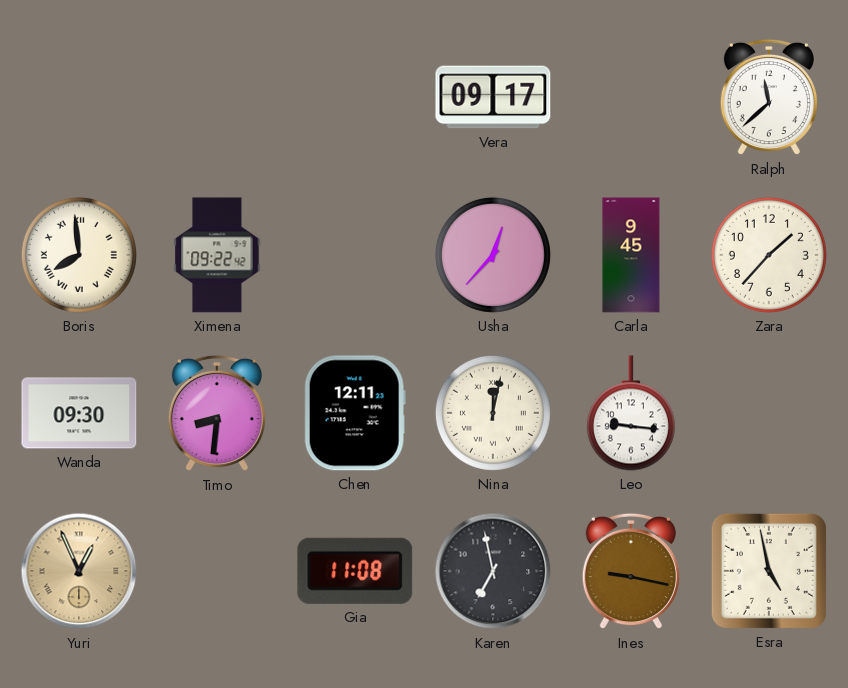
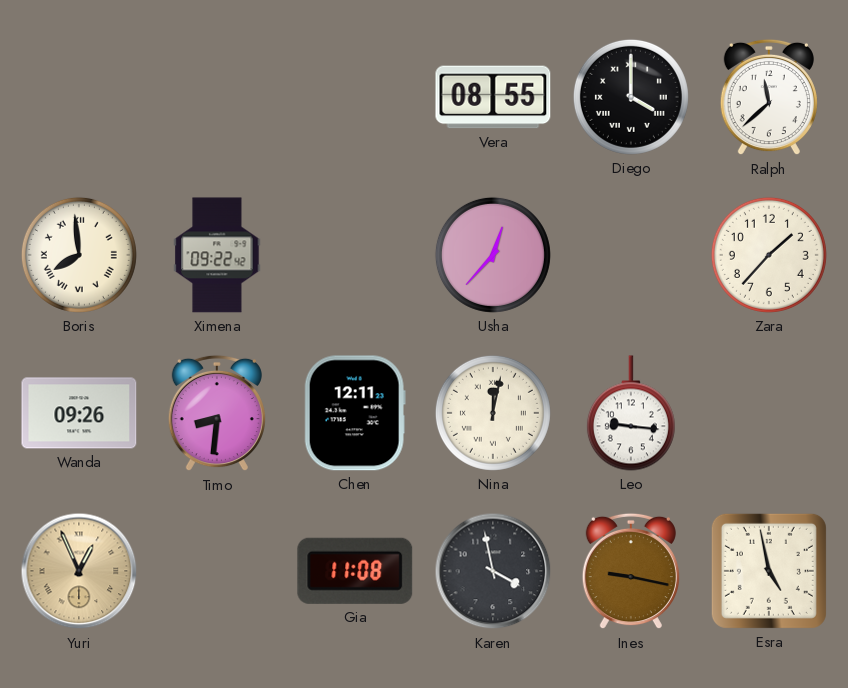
Vera: 09:17 -> 08:55
Diego: none -> 4:00
Carla: 9:45 -> none
Wanda: 09:30 -> 09:26
Karen: 6:58 -> 3:58
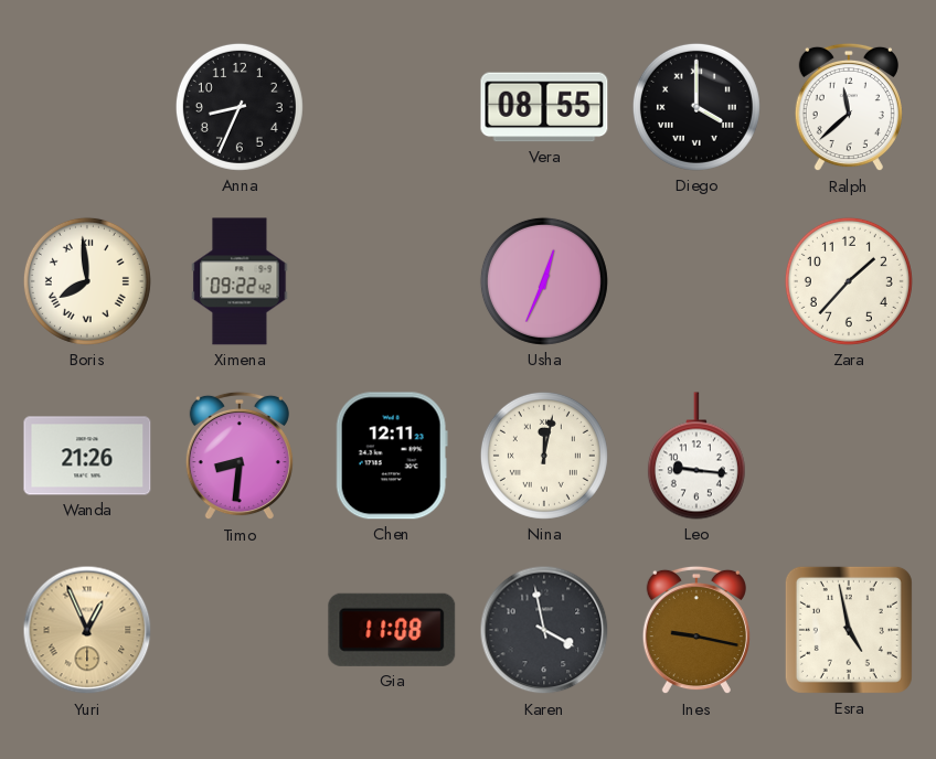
Anna: none -> 8:34
Usha: 12:37 -> 12:34
Wanda: 09:26 -> 21:26
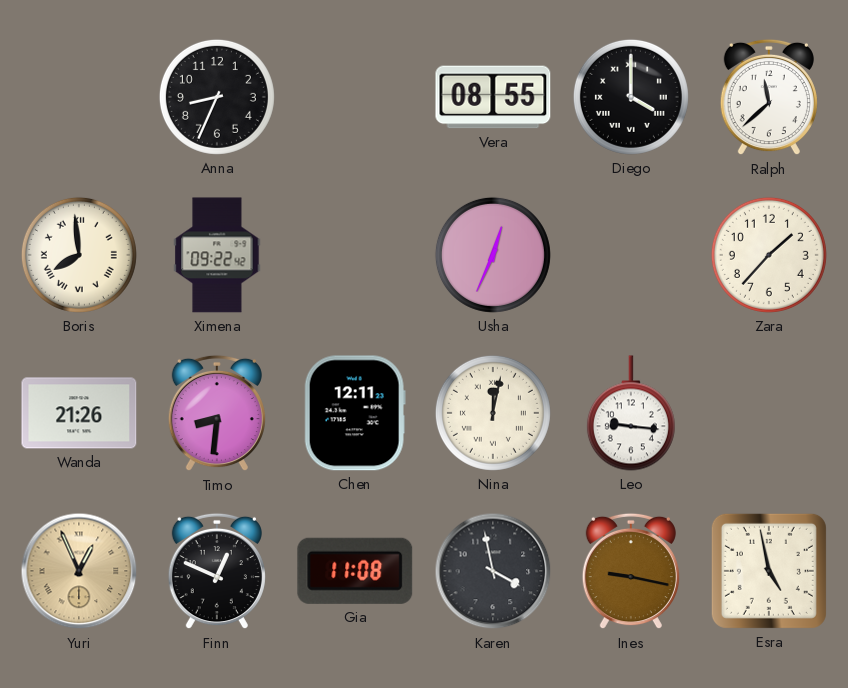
Finn: none -> 12:49
